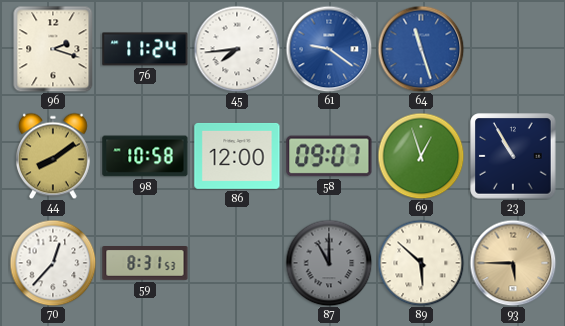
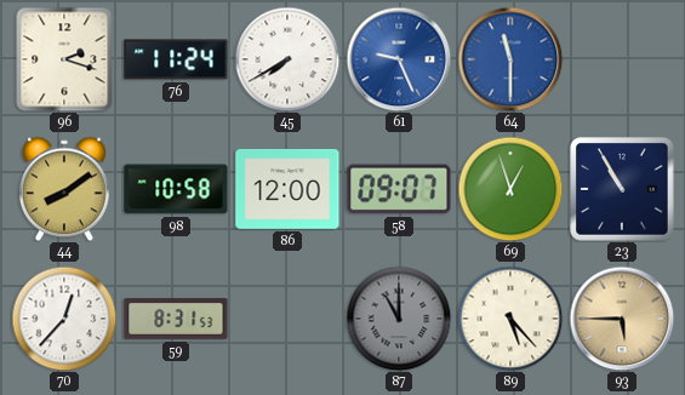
45: 7:44 -> 7:40
61: 9:21 -> 9:26
64: 11:27 -> 11:30
89: 5:52 -> 5:23
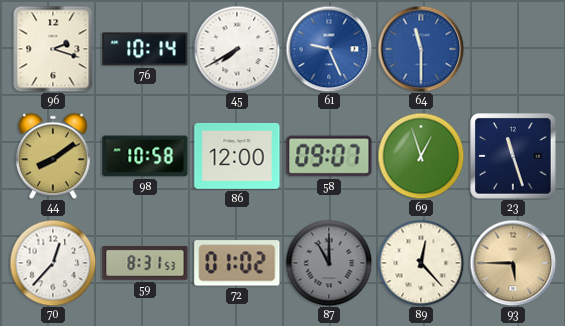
76: 11:24 -> 10:14
23: 10:55 -> 11:27
72: none -> 01:02
89: 5:23 -> 12:23
